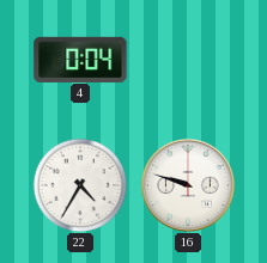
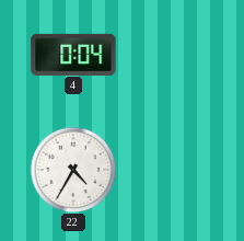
16: 9:48 -> none
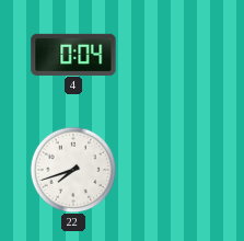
22: 4:35 -> 7:42
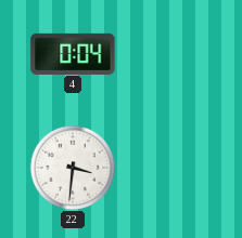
22: 7:42 -> 3:31
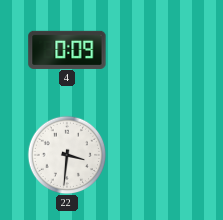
4: 0:04 -> 0:09
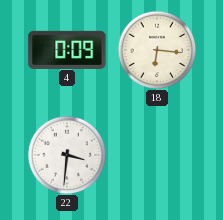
18: none -> 6:16
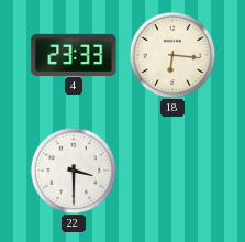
4: 0:09 -> 23:33
22: 3:31 -> 3:30
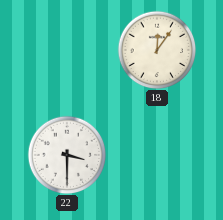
4: 23:33 -> none
18: 6:16 -> 12:06
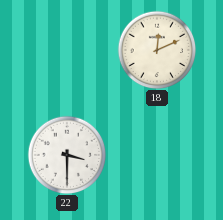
18: 12:06 -> 12:11
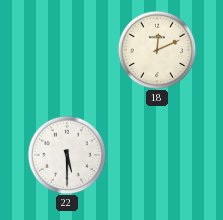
22: 3:30 -> 5:30
